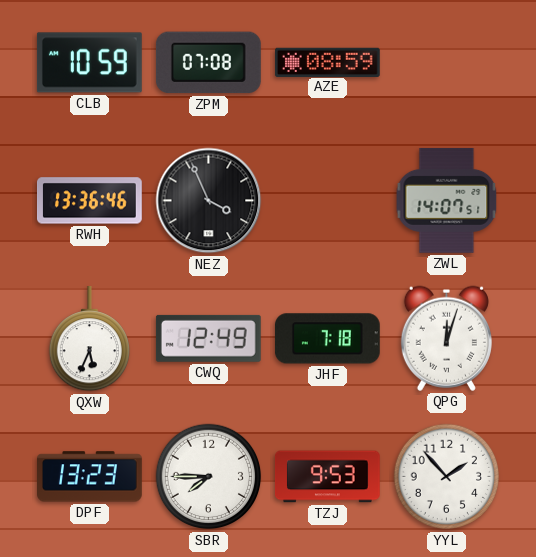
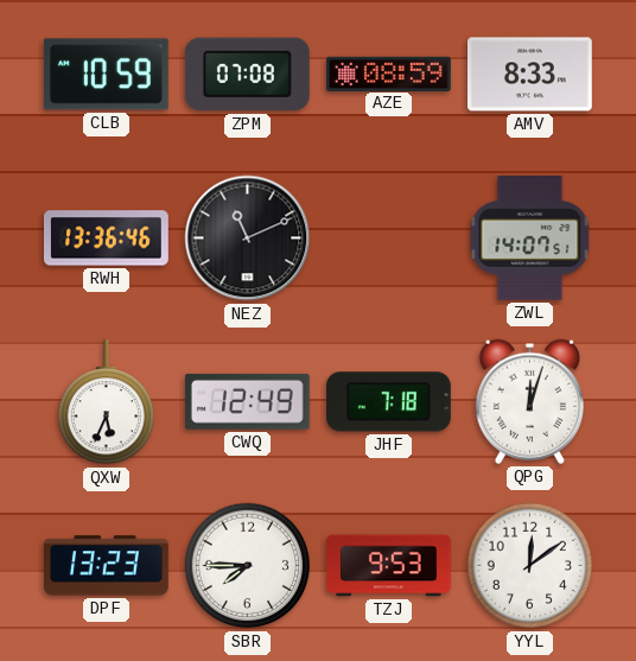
AMV: none -> 8:33
NEZ: 3:56 -> 11:11
YYL: 1:53 -> 12:09
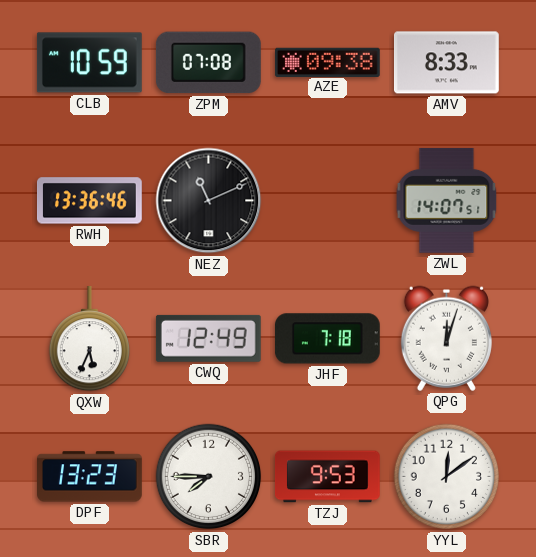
AZE: 08:59 -> 09:38
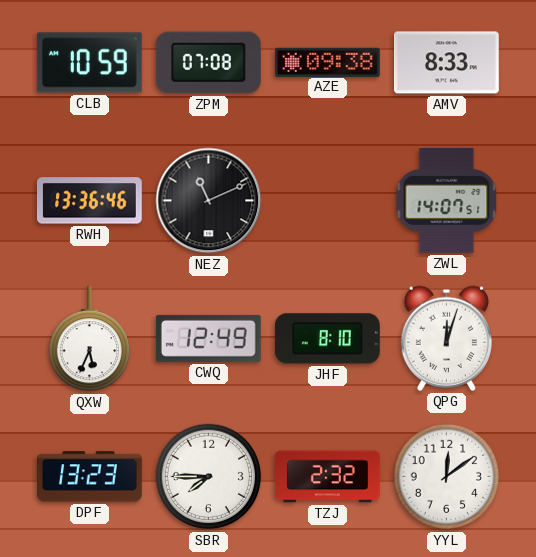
JHF: 7:18 -> 8:10
TZJ: 9:53 -> 2:32
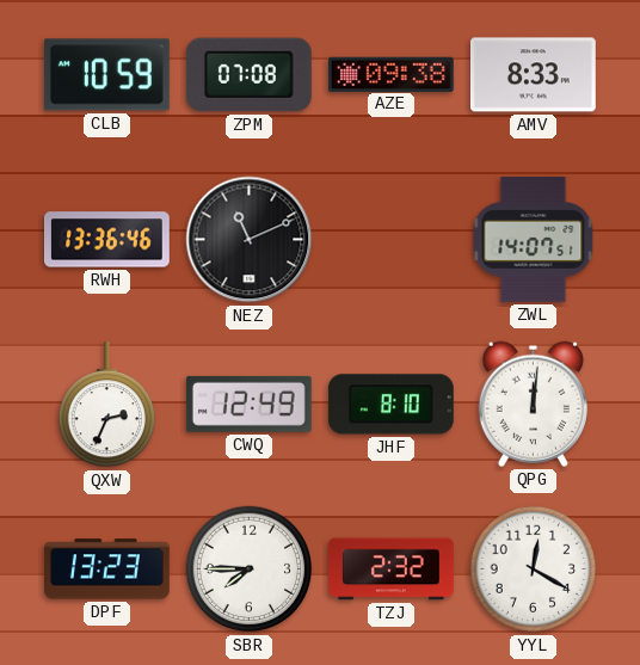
QXW: 5:34 -> 2:34
QPG: 12:03 -> 12:01
YYL: 12:09 -> 12:20
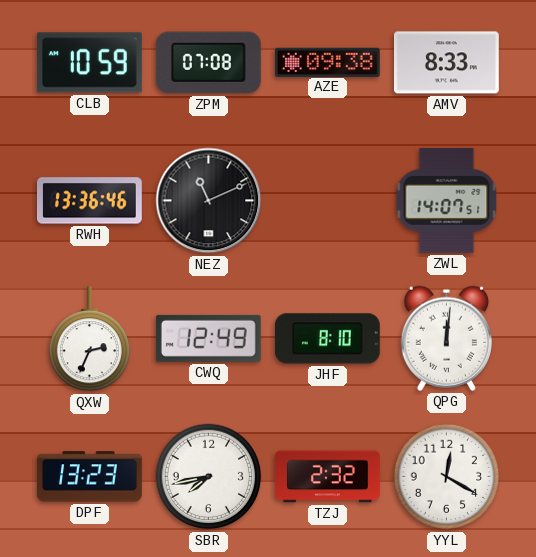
SBR: 7:45 -> 7:43
